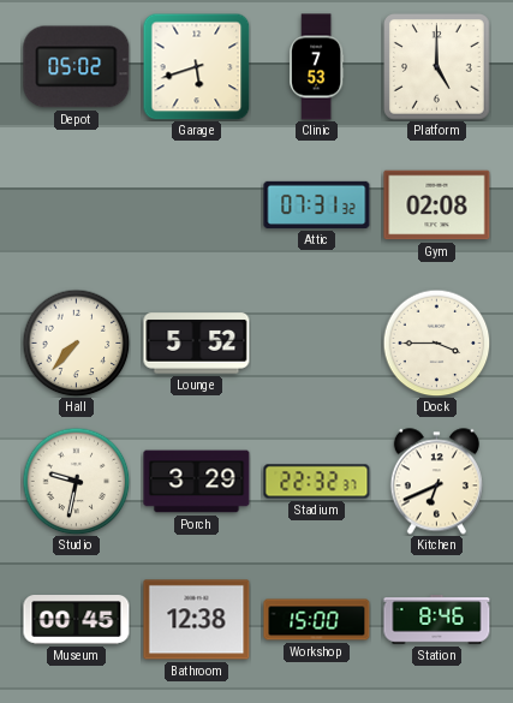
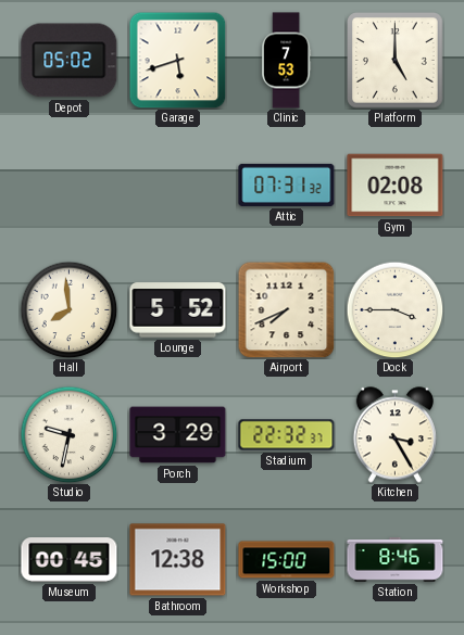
Hall: 7:37 -> 7:59
Airport: none -> 7:41
Kitchen: 6:41 -> 3:25
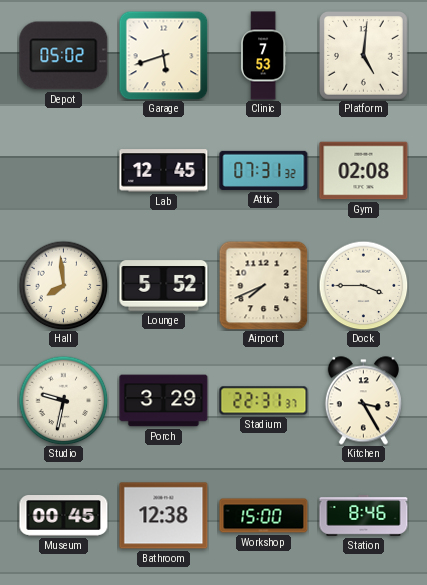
Platform: 5:00 -> 5:01
Lab: none -> 12:45
Stadium: 22:32 -> 22:31
